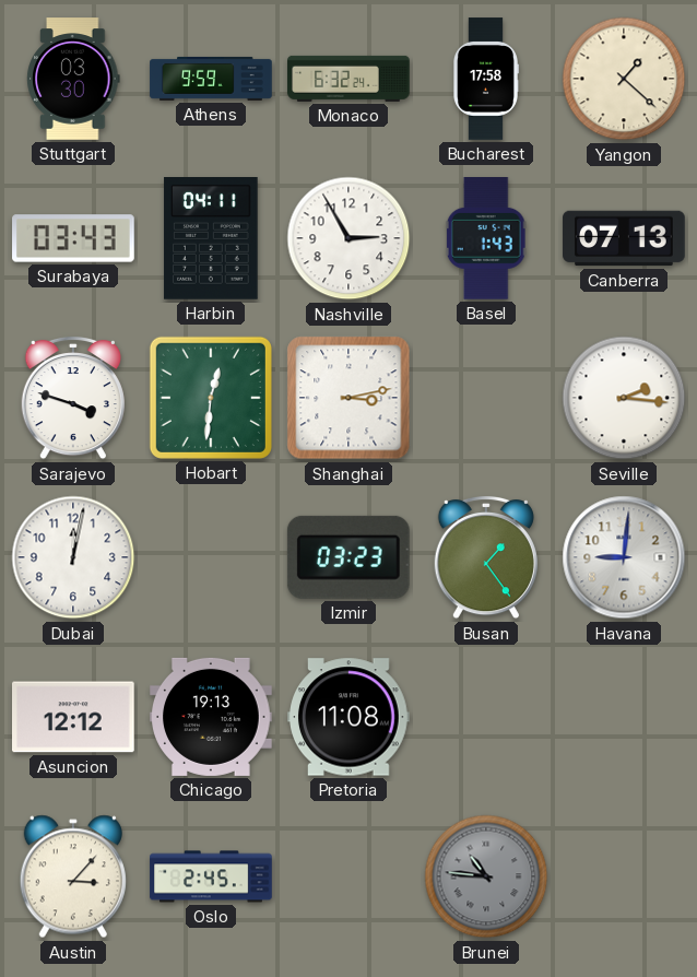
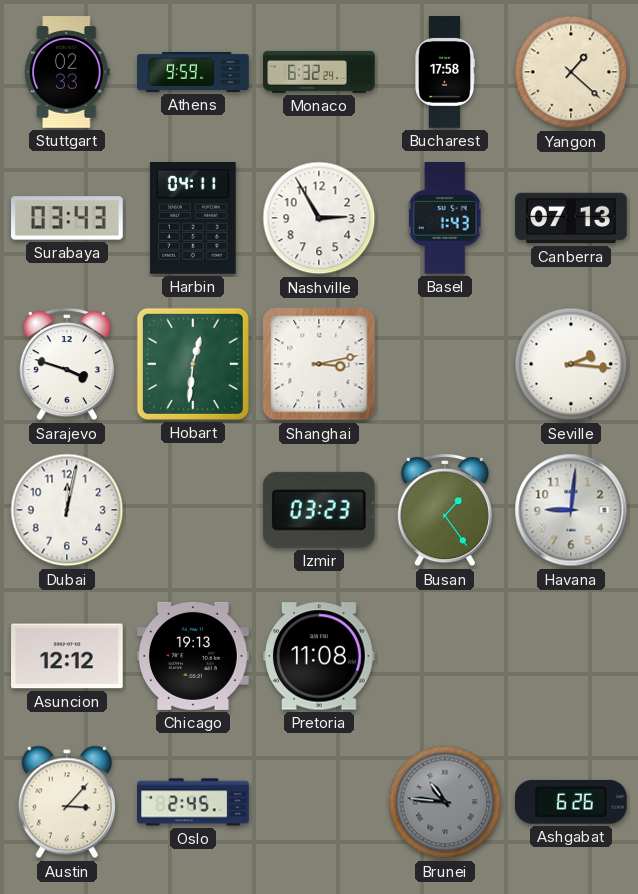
Stuttgart: 03:30 -> 02:33
Ashgabat: none -> 6:26
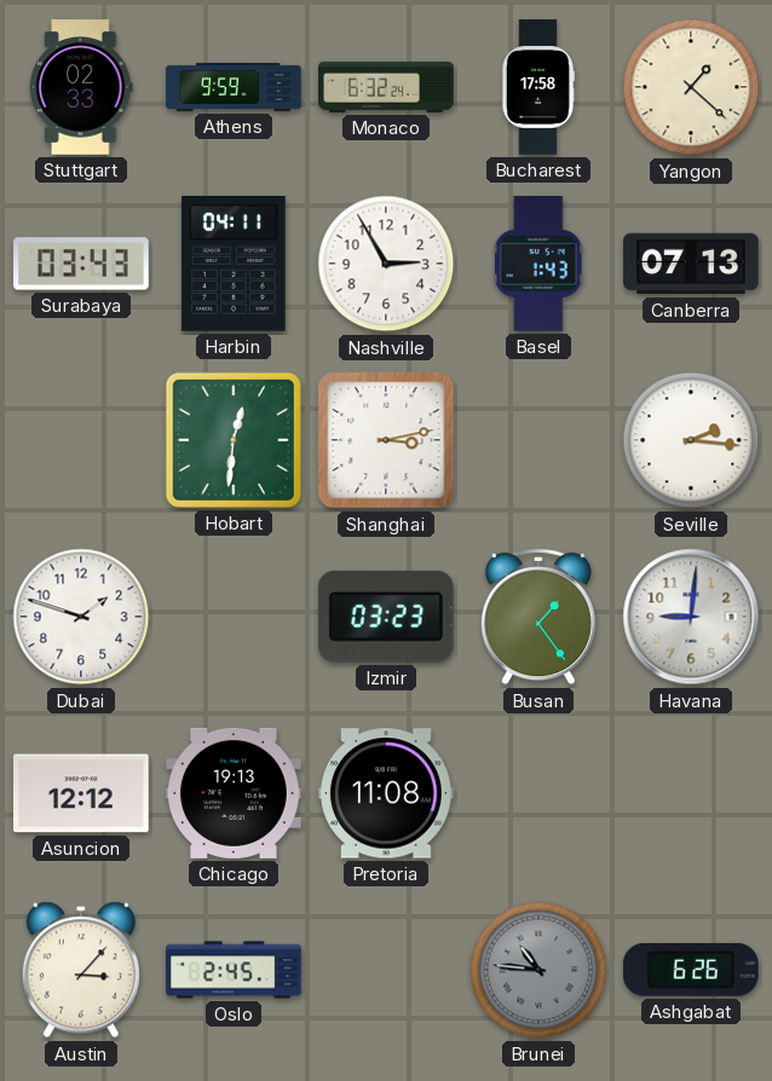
Sarajevo: 3:48 -> none
Dubai: 12:02 -> 1:48
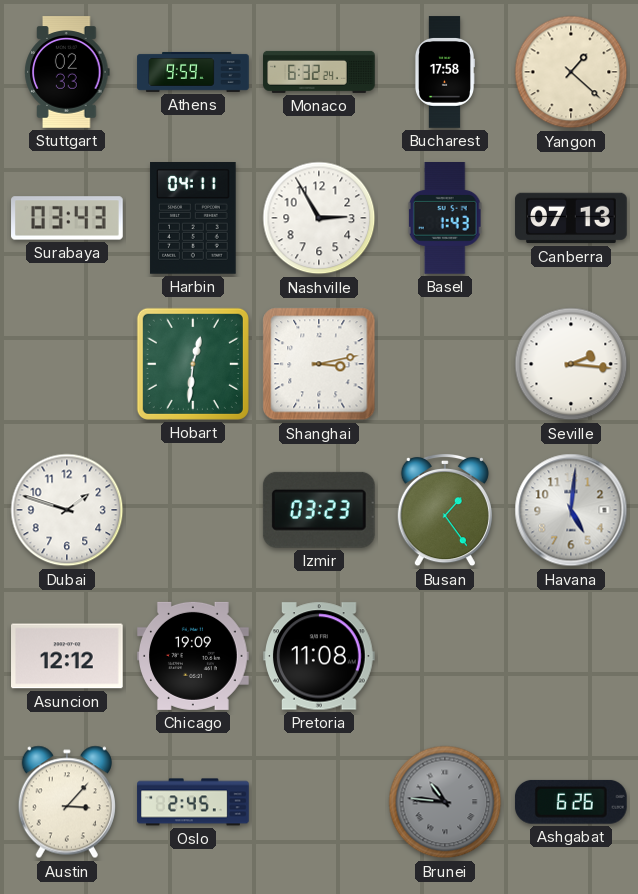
Havana: 9:01 -> 5:01
Chicago: 19:13 -> 19:09
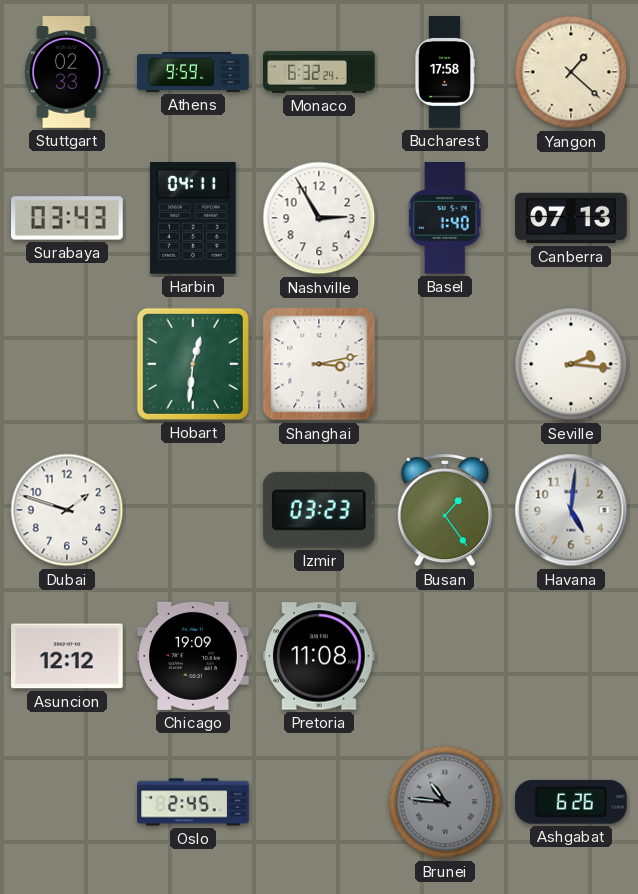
Basel: 1:43 -> 1:40
Austin: 3:07 -> none
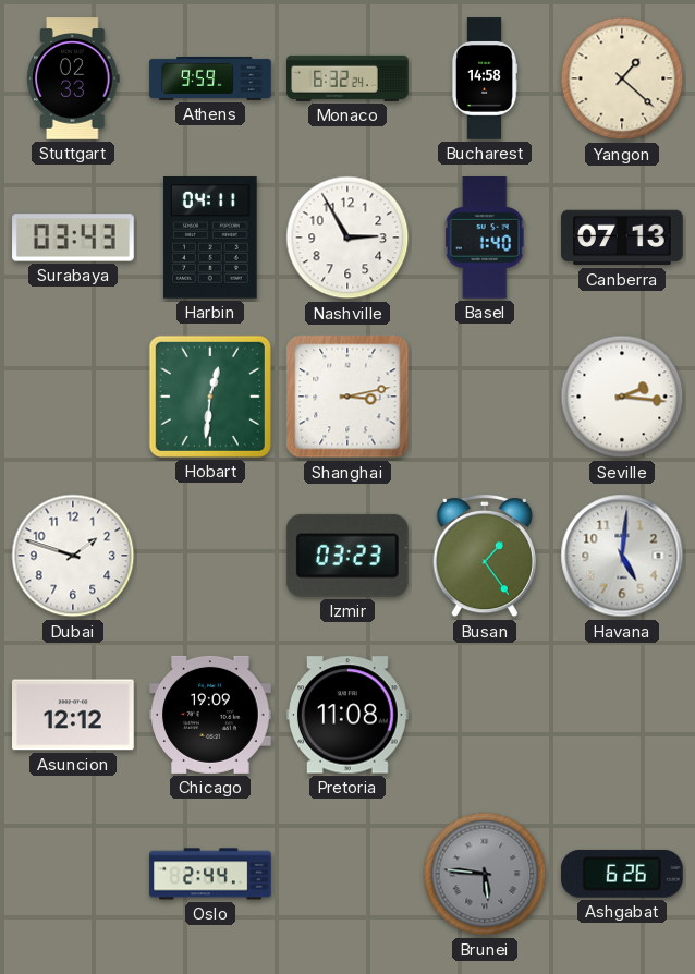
Bucharest: 17:58 -> 14:58
Oslo: 2:45 -> 2:44
Brunei: 10:46 -> 5:46
